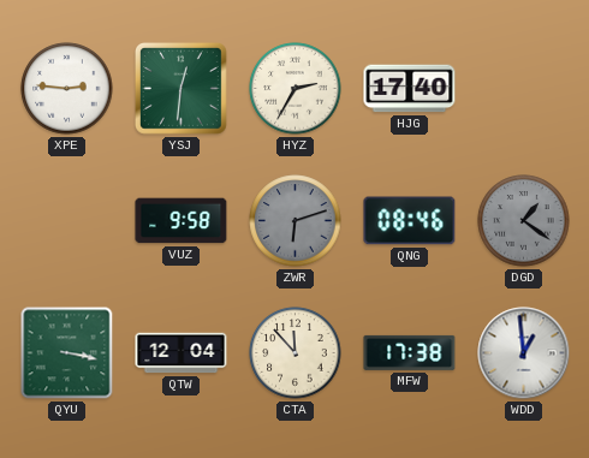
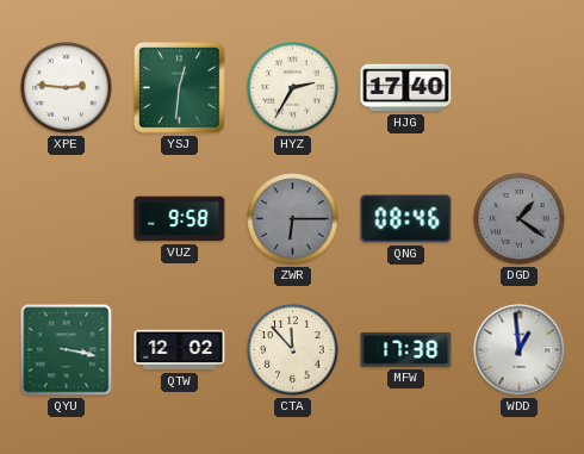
ZWR: 6:12 -> 6:15
QTW: 12:04 -> 12:02
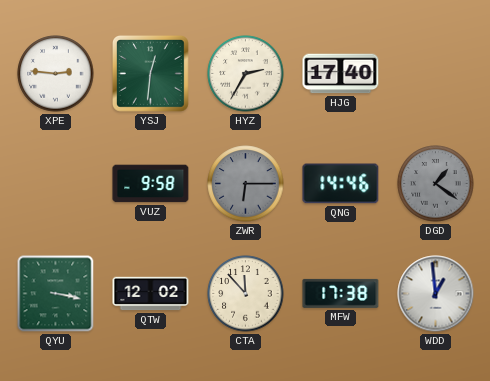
QNG: 08:46 -> 14:46
